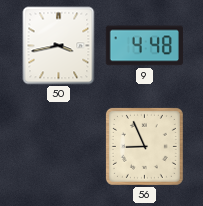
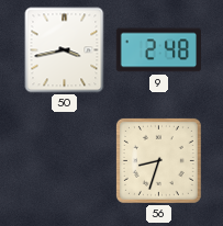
9: 4:48 -> 2:48
56: 8:56 -> 8:33
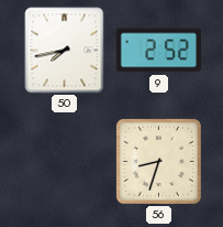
50: 3:43 -> 7:43
9: 2:48 -> 2:52
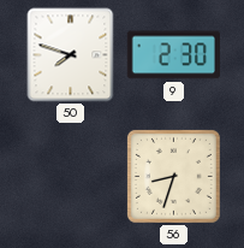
50: 7:43 -> 7:48
9: 2:52 -> 2:30
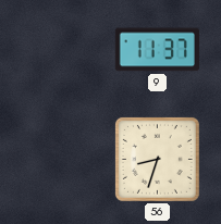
50: 7:48 -> none
9: 2:30 -> 11:37
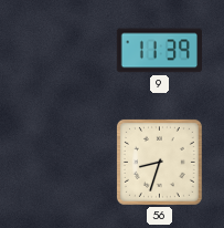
9: 11:37 -> 11:39
